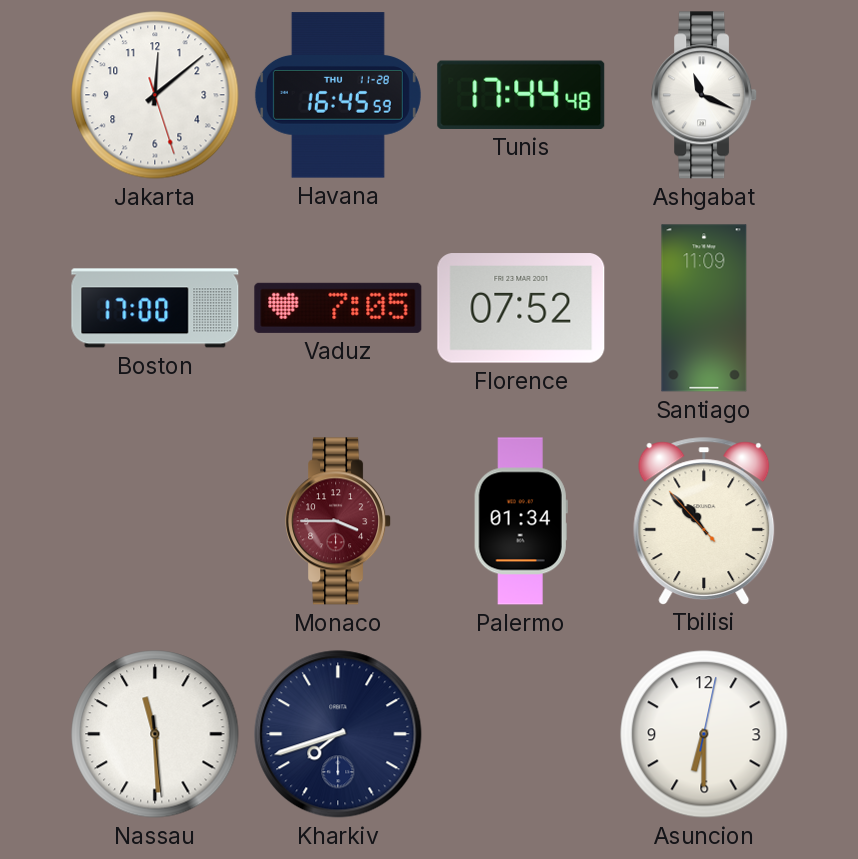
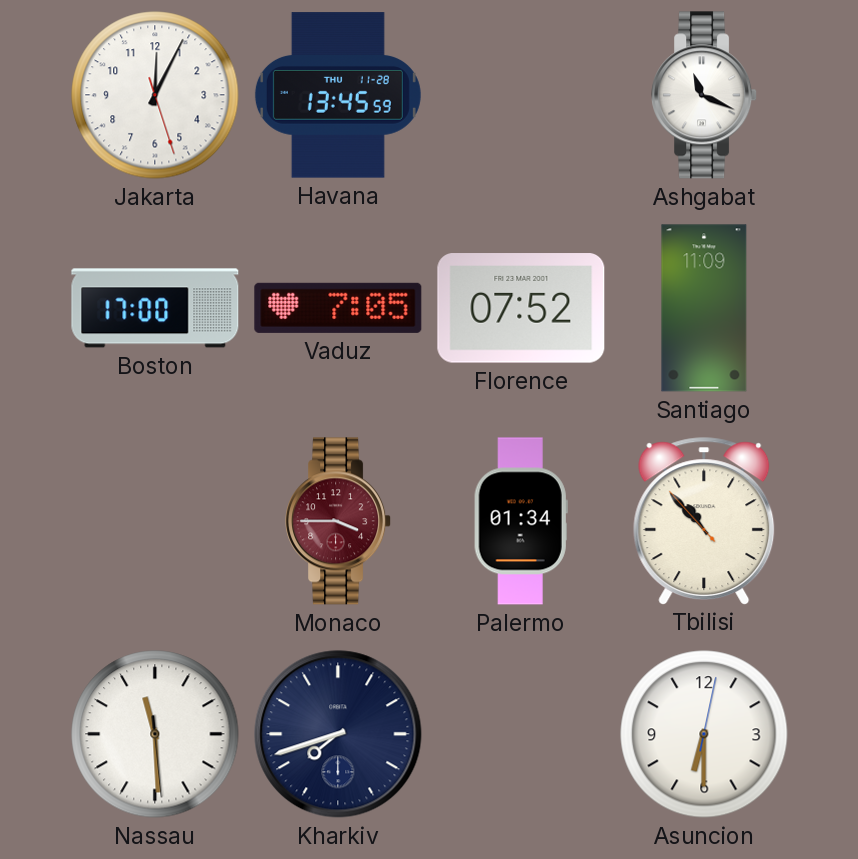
Jakarta: 12:08 -> 12:04
Havana: 16:45 -> 13:45
Tunis: 17:44 -> none
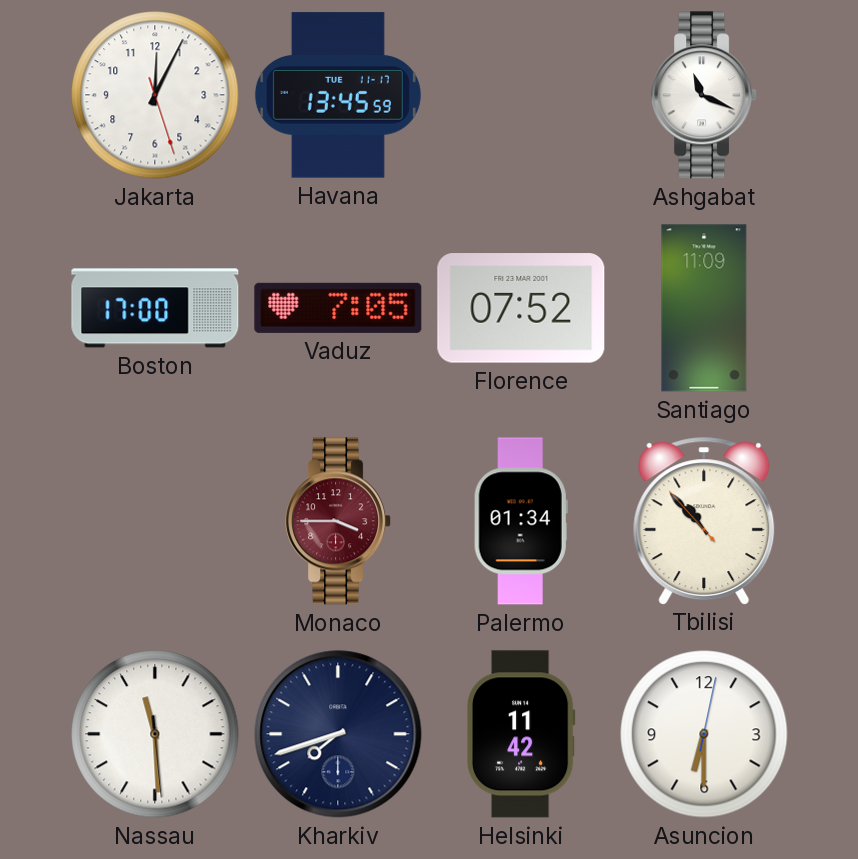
Havana date: THU 11-28 -> TUE 11-17
Helsinki: none -> 11:42
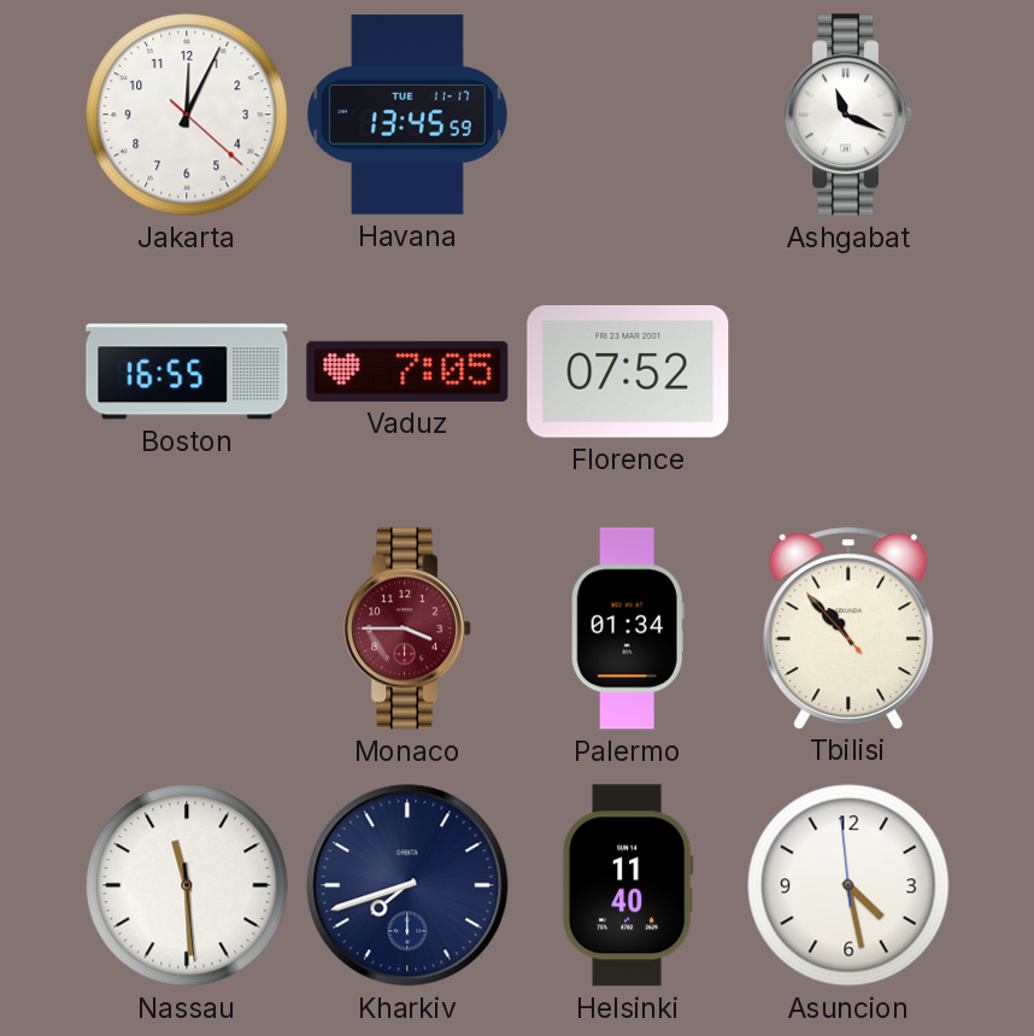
Jakarta: 12:04:27 -> 12:04:22
Boston: 17:00 -> 16:55
Santiago: 11:09 -> none
Helsinki: 11:42 -> 11:40
Asuncion: 6:30 -> 4:27
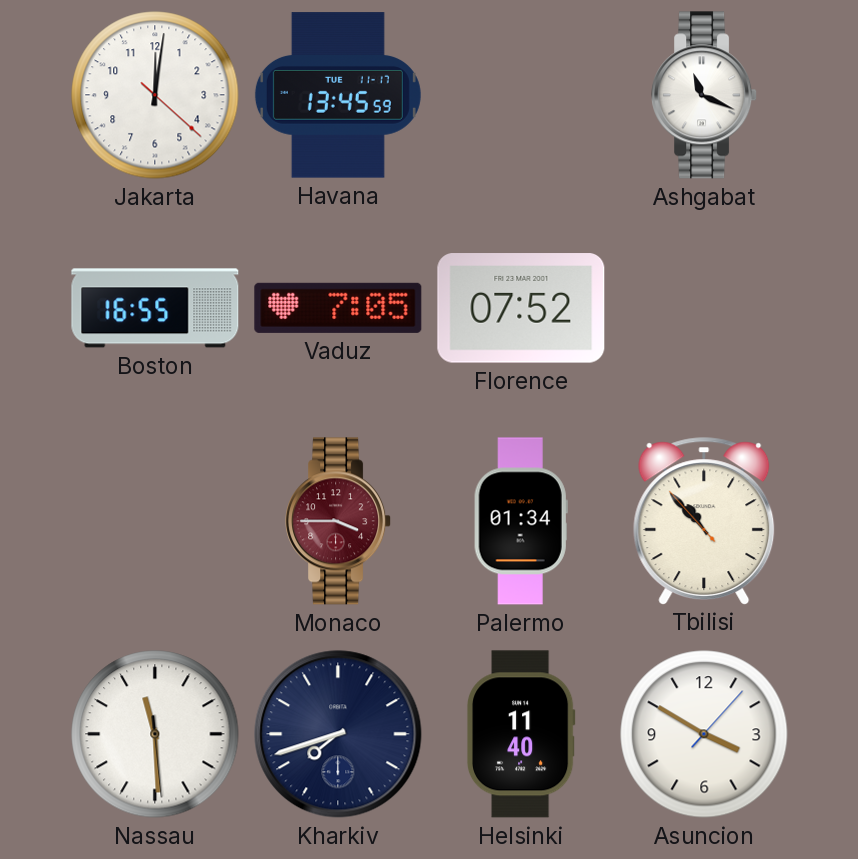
Jakarta: 12:04 -> 12:01
Asuncion: 4:27 -> 3:50
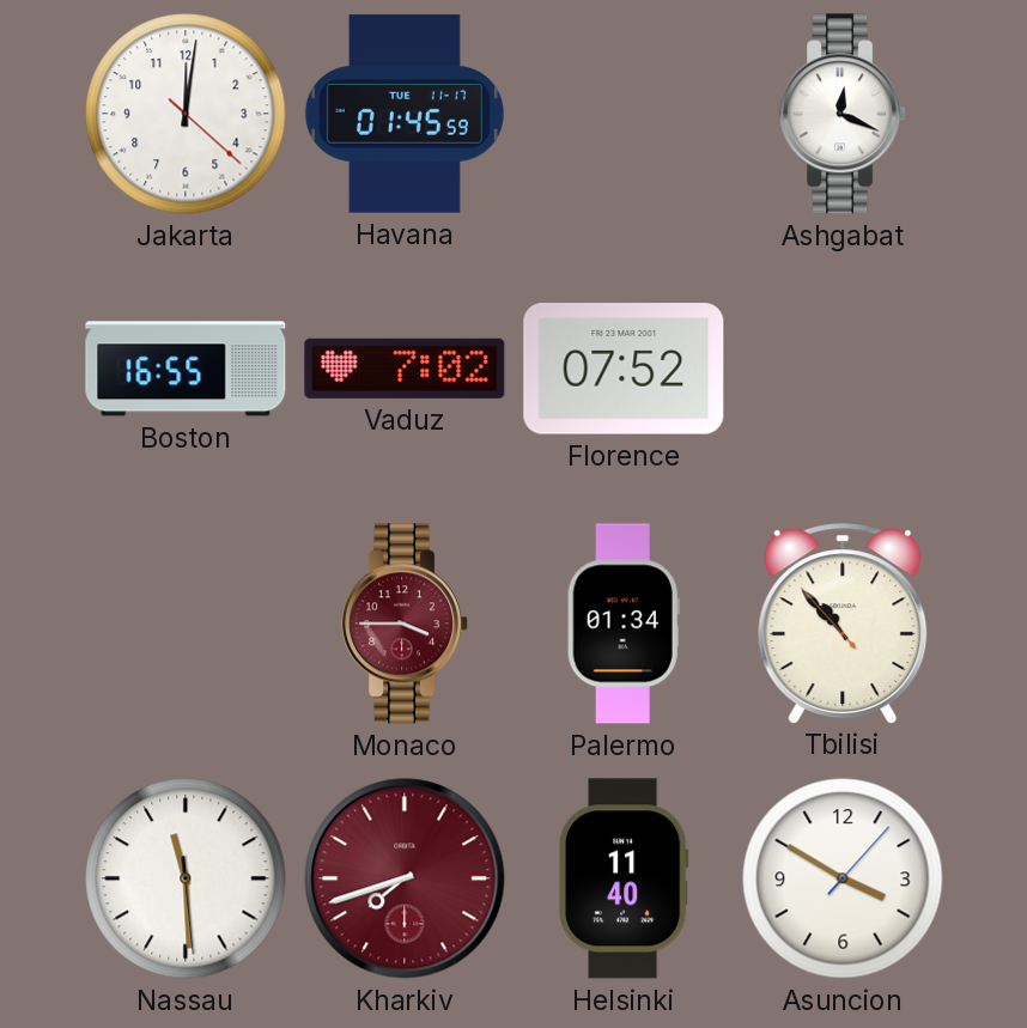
Havana: 13:45 -> 01:45
Ashgabat: 11:19 -> 12:19
Vaduz: 7:05 -> 7:02
Kharkiv dial: navy -> burgundy
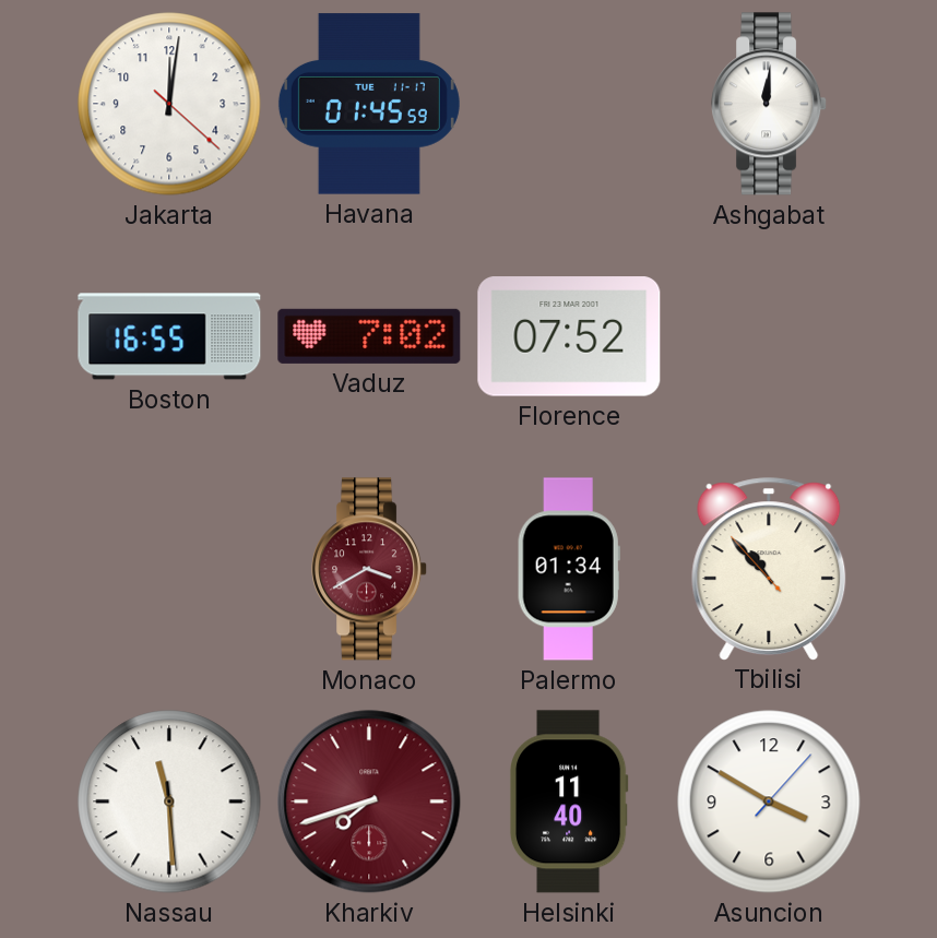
Ashgabat: 12:19 -> 12:01
Monaco: 3:45 -> 3:40
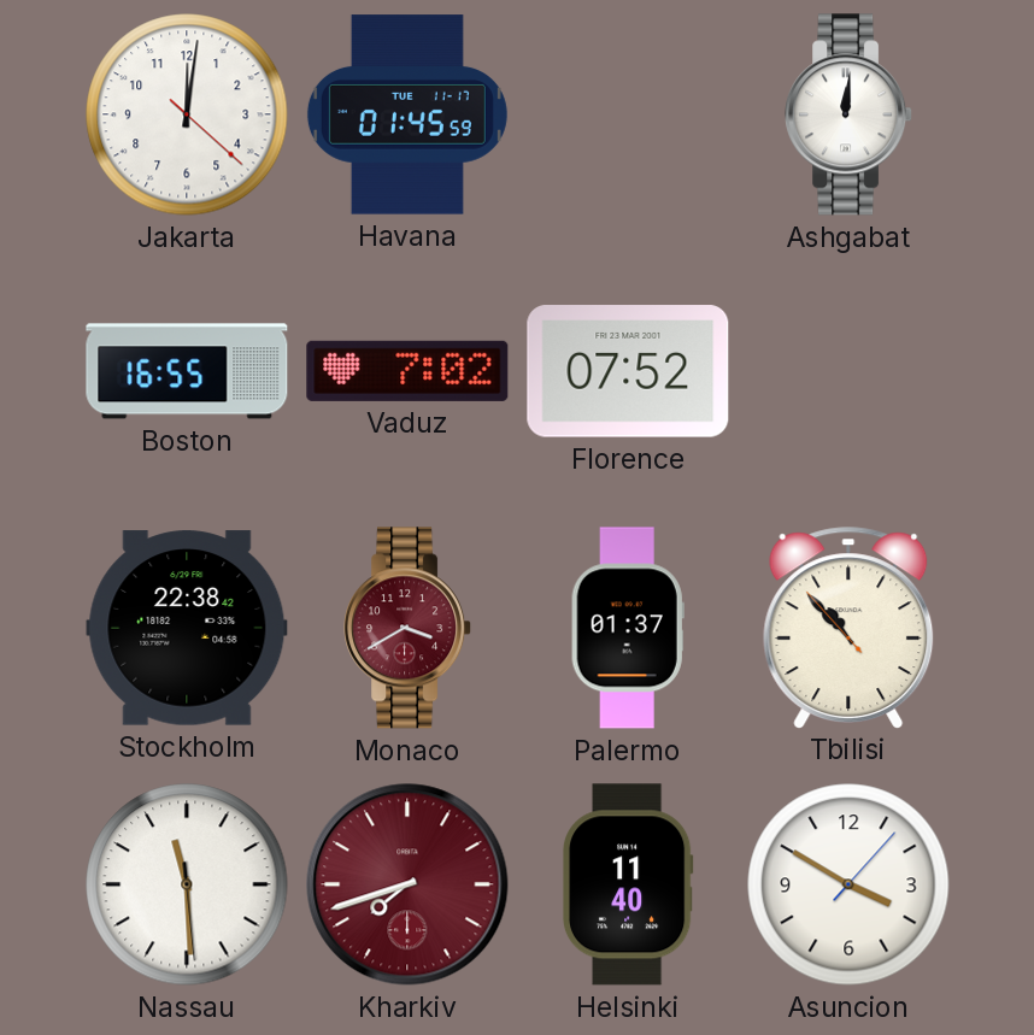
Stockholm: none -> 22:38
Palermo: 01:34 -> 01:37
